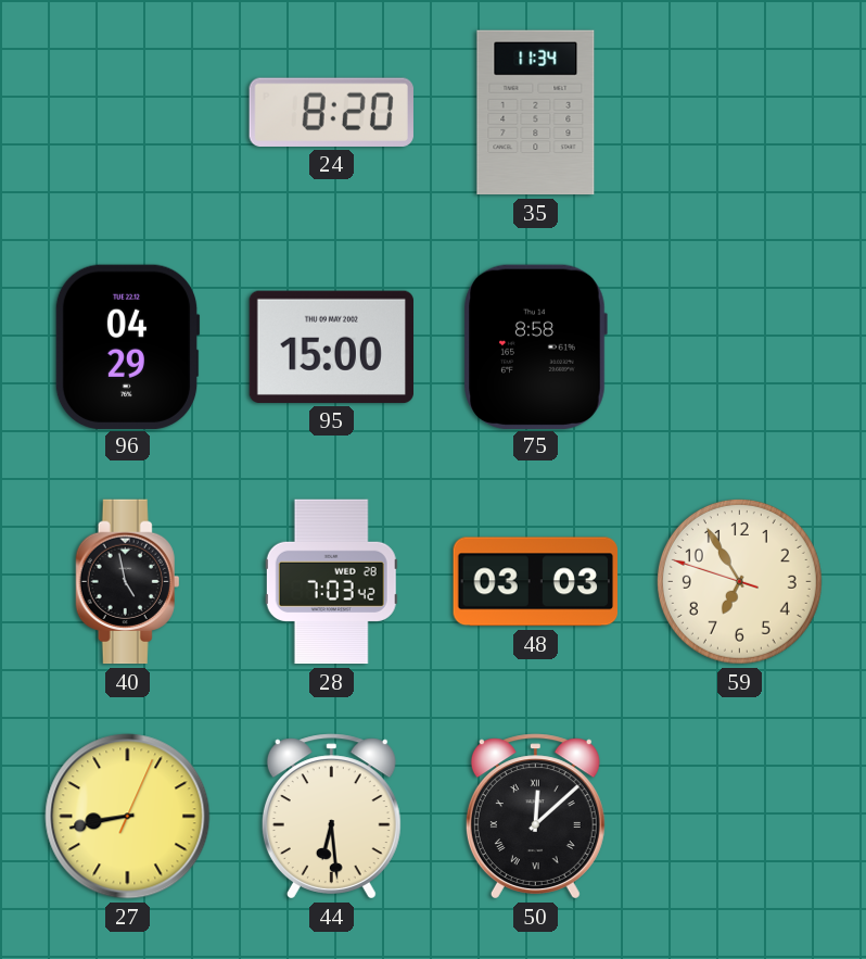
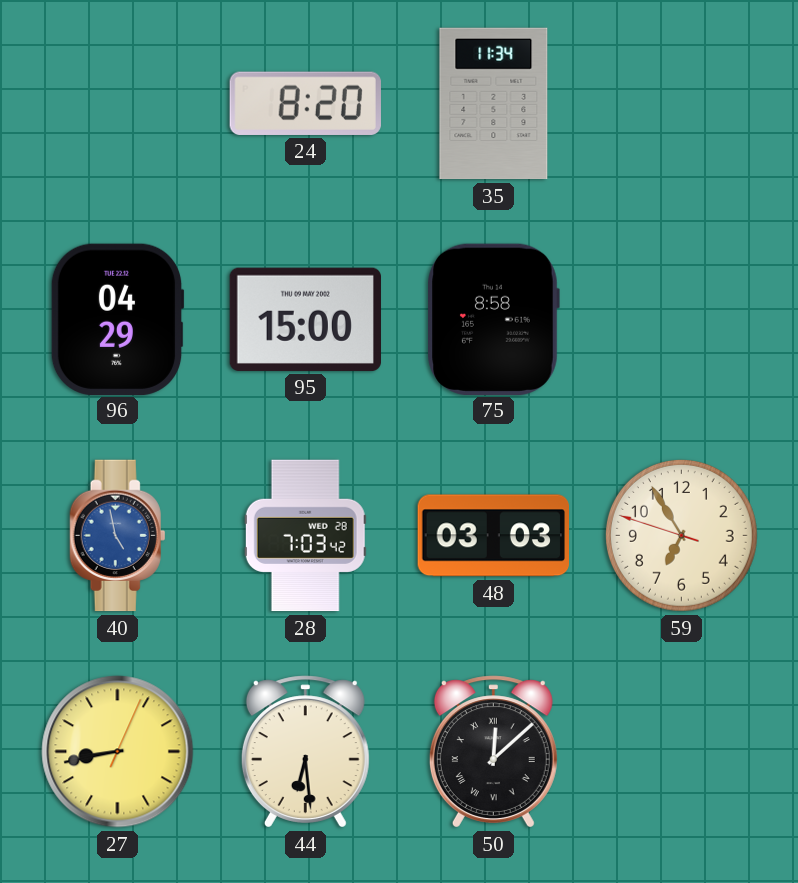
40 dial: black -> blue
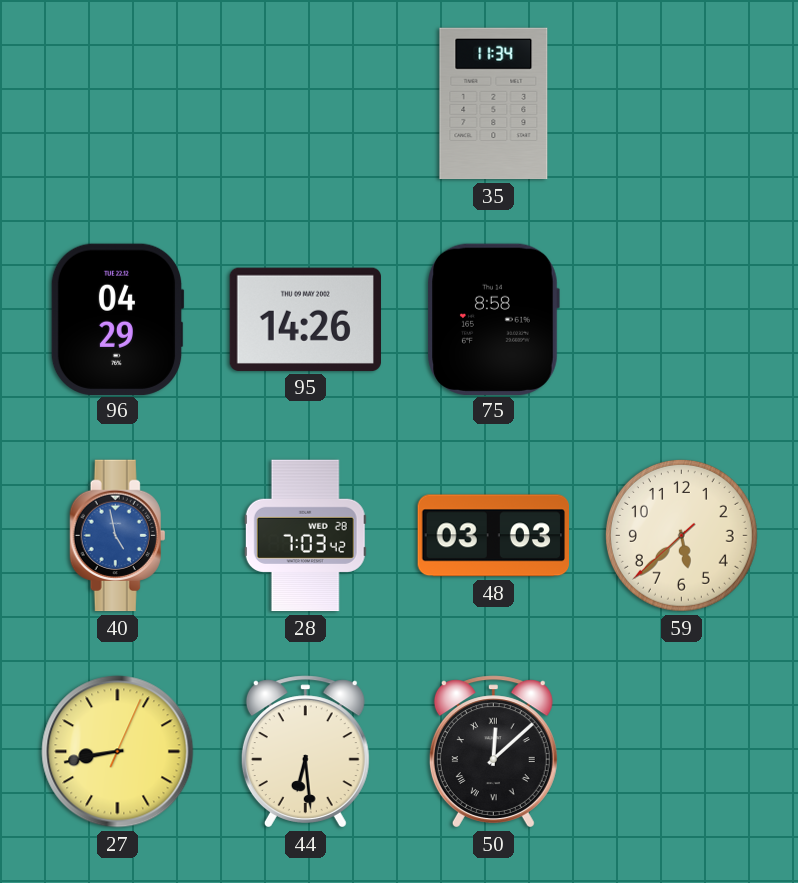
24: 8:20 -> none
95: 15:00 -> 14:26
59: 6:54 -> 5:37
